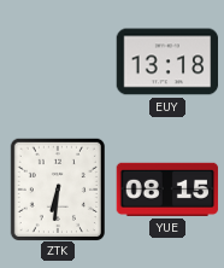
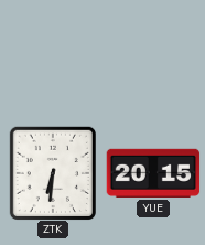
EUY: 13:18 -> none
YUE: 08:15 -> 20:15
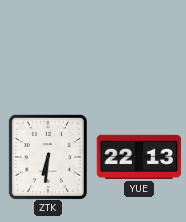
YUE: 20:15 -> 22:13
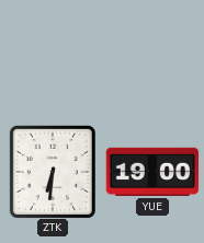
YUE: 22:13 -> 19:00
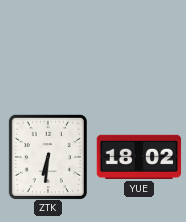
YUE: 19:00 -> 18:02
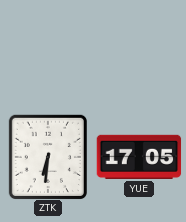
YUE: 18:02 -> 17:05
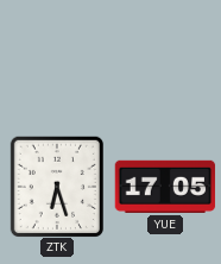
ZTK: 6:31 -> 6:27
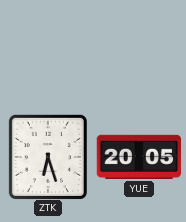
YUE: 17:05 -> 20:05
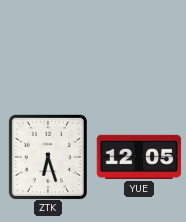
YUE: 20:05 -> 12:05
